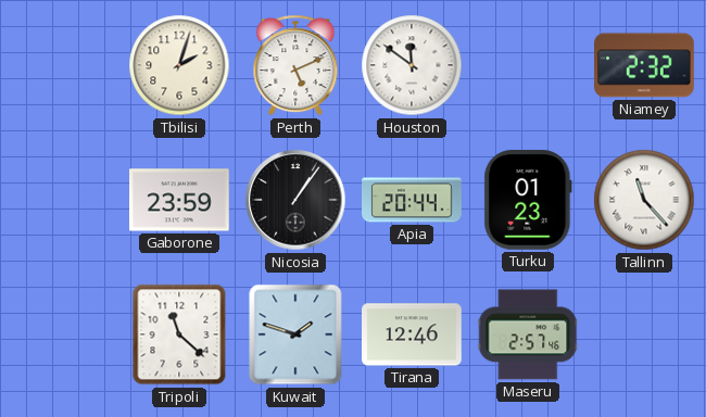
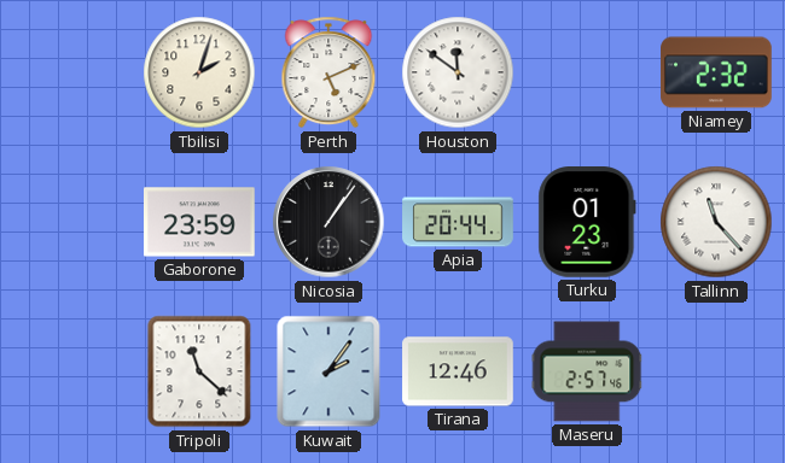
Kuwait: 1:48 -> 2:06
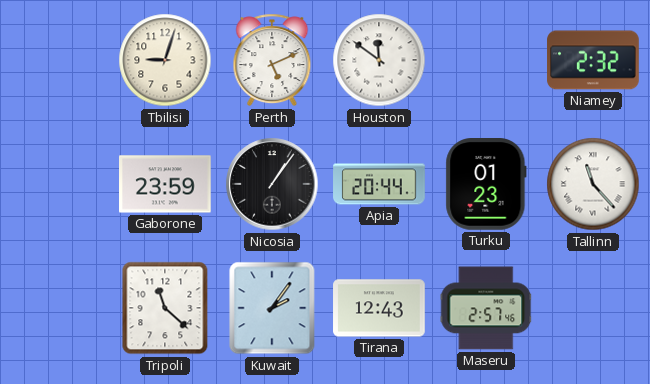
Tbilisi: 2:03 -> 9:03
Tirana: 12:46 -> 12:43
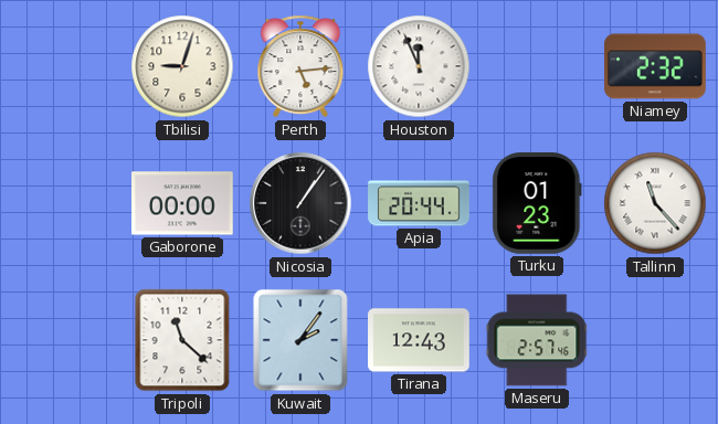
Perth: 5:11 -> 5:14
Houston: 11:51 -> 11:56
Gaborone: 23:59 -> 00:00
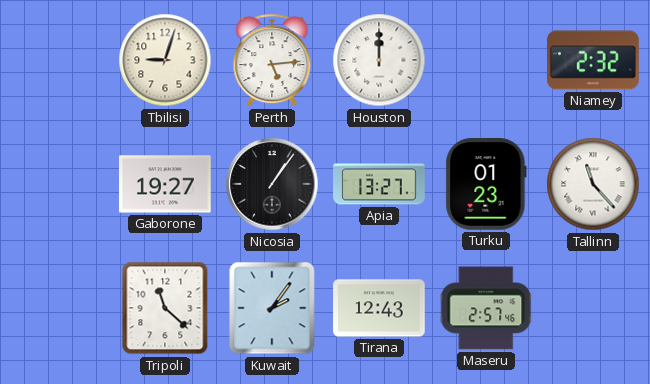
Houston: 11:56 -> 12:00
Gaborone: 00:00 -> 19:27
Apia: 20:44 -> 13:27
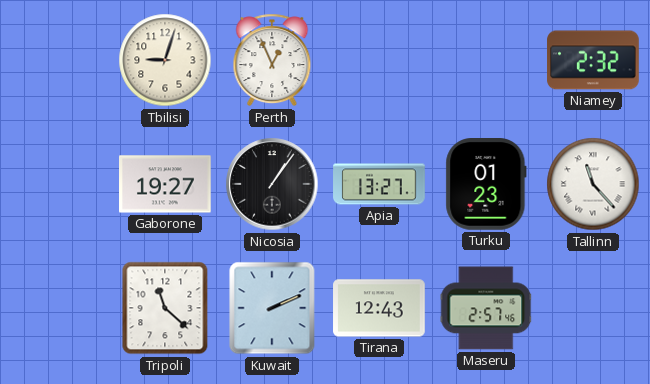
Perth: 5:14 -> 12:56
Houston: 12:00 -> none
Kuwait: 2:06 -> 2:11
